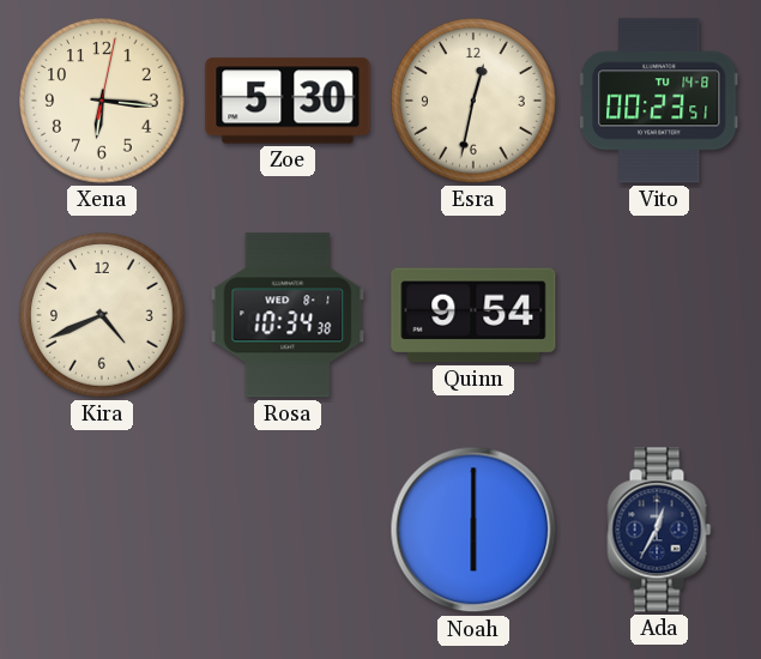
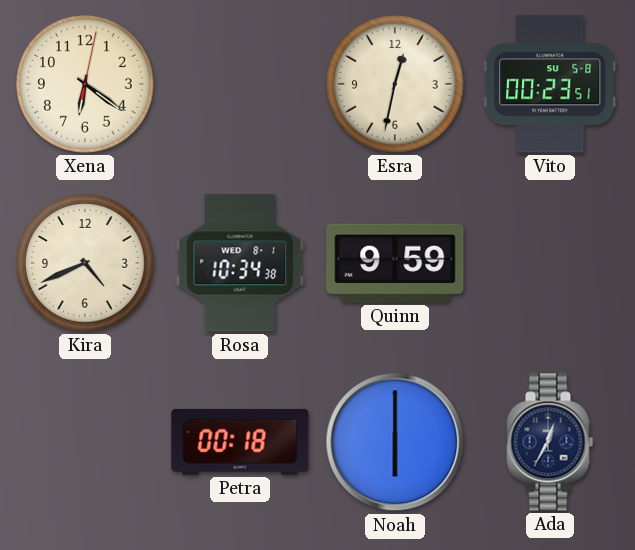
Xena: 6:16 -> 6:21
Zoe: 5:30 -> none
Vito date: TU 14-8 -> SU 5-8
Quinn: 9:54 -> 9:59
Petra: none -> 00:18
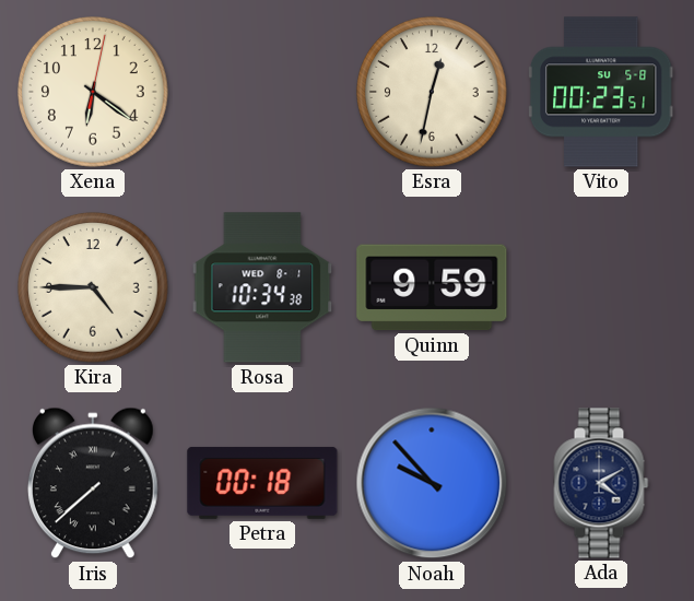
Kira: 4:41 -> 4:45
Iris: none -> 7:38
Noah: 6:00 -> 9:53
Ada: 12:35 -> 4:10
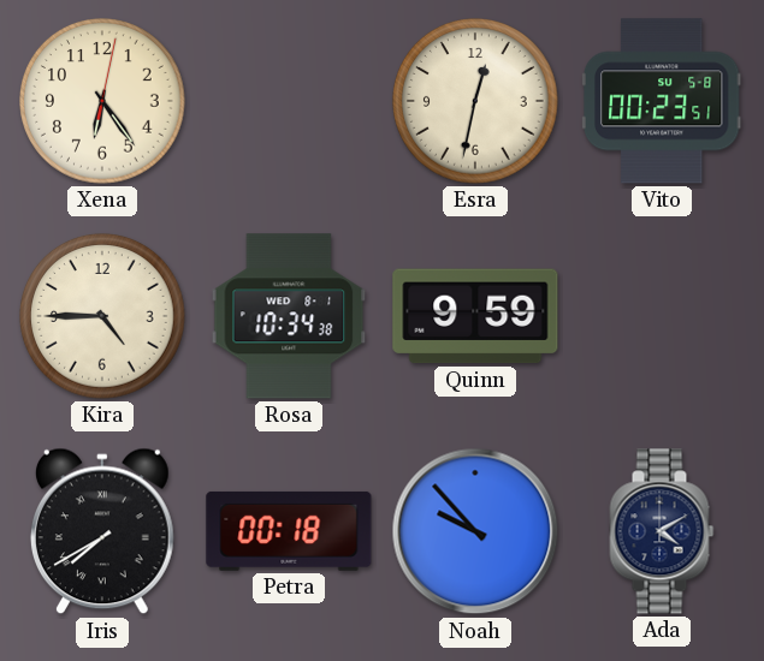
Xena: 6:21 -> 6:24
Iris: 7:38 -> 7:40
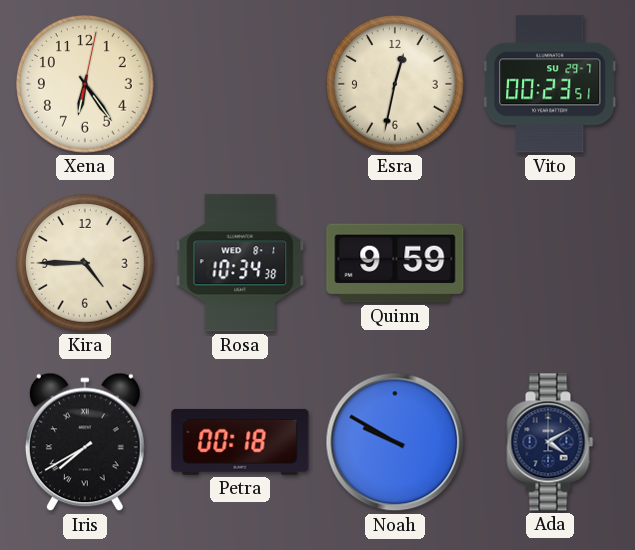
Vito date: SU 5-8 -> SU 29-7
Noah: 9:53 -> 9:50
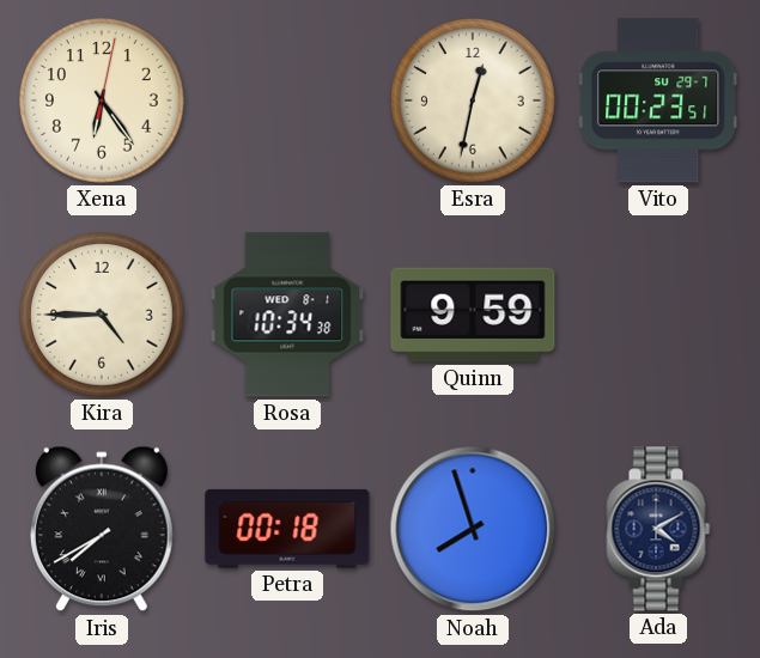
Noah: 9:50 -> 7:57
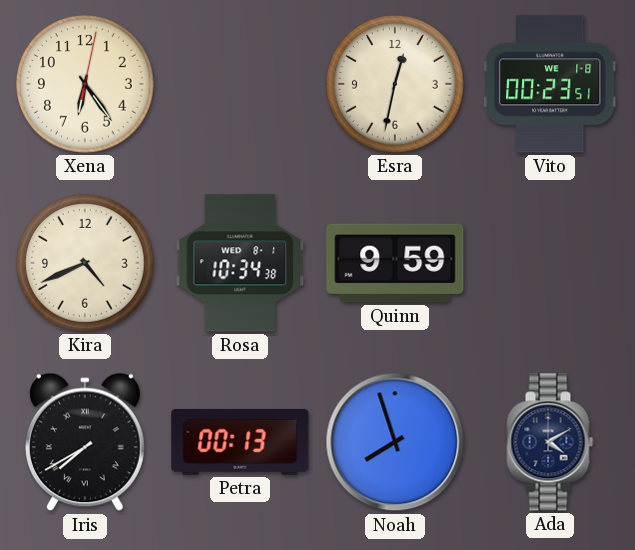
Vito date: SU 29-7 -> WE 1-8
Kira: 4:45 -> 4:41
Petra: 00:18 -> 00:13
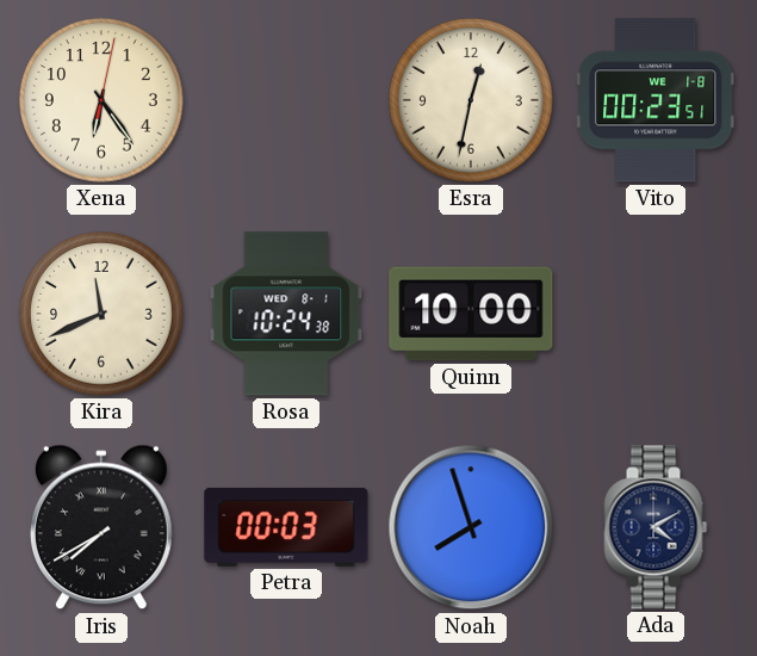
Kira: 4:41 -> 11:41
Rosa: 10:34 -> 10:24
Quinn: 9:59 -> 10:00
Petra: 00:13 -> 00:03
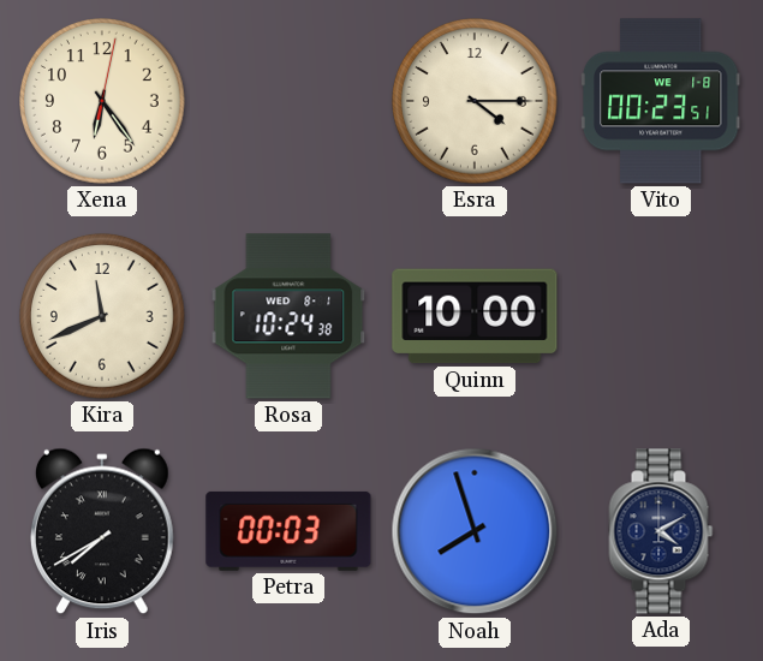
Esra: 12:32 -> 4:15
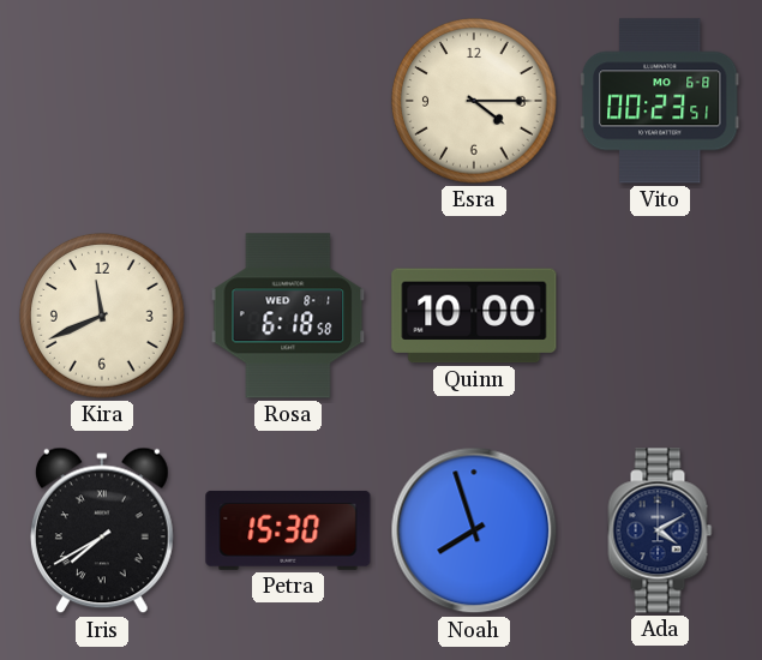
Xena: 6:24 -> none
Vito date: WE 1-8 -> MO 6-8
Rosa: 10:24 -> 6:18
Petra: 00:03 -> 15:30
